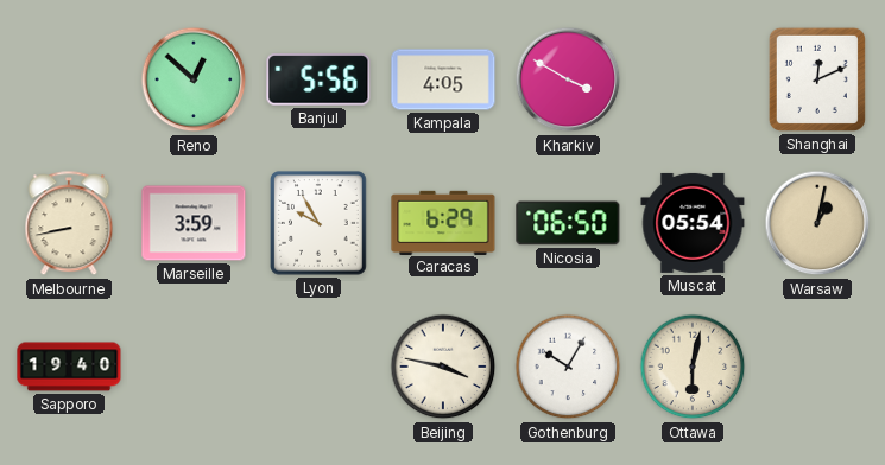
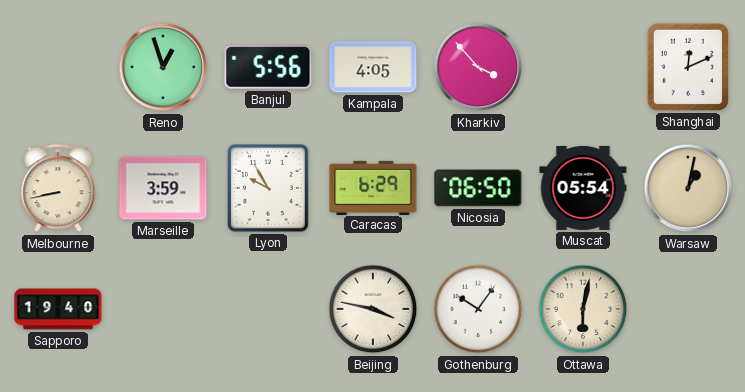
Reno: 12:52 -> 12:57
Kharkiv: 3:50 -> 3:53
Gothenburg: 10:05 -> 10:06
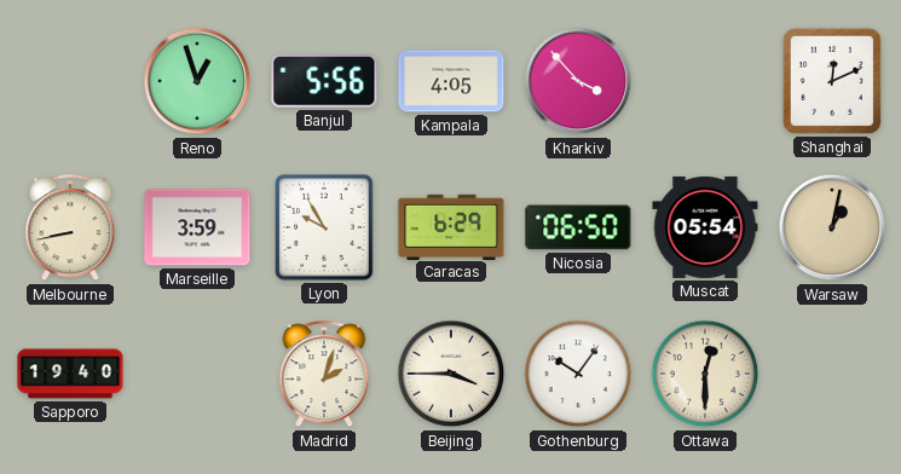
Madrid: none -> 2:03
Beijing: 3:47 -> 3:45
Ottawa: 6:02 -> 12:30
